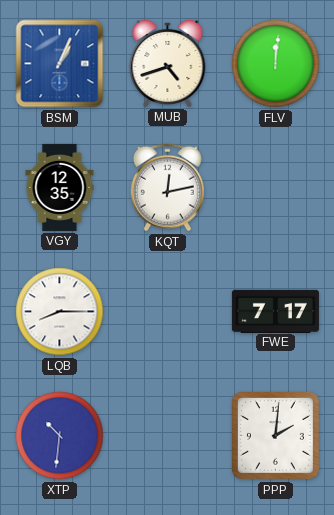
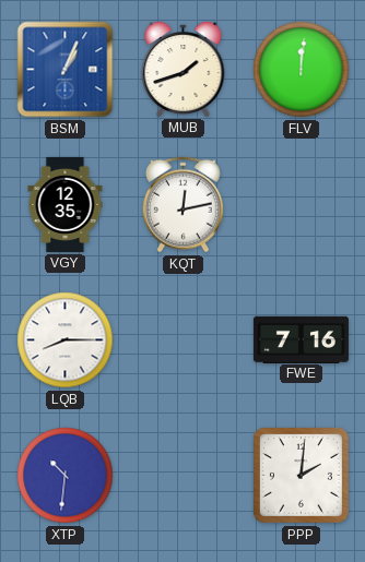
MUB: 4:42 -> 1:42
FWE: 7:17 -> 7:16
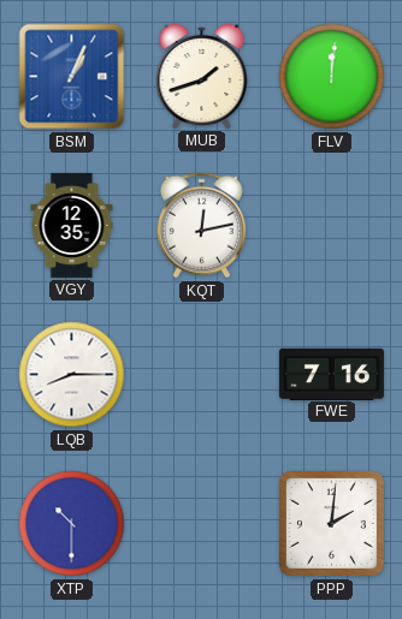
XTP: 10:31 -> 10:30
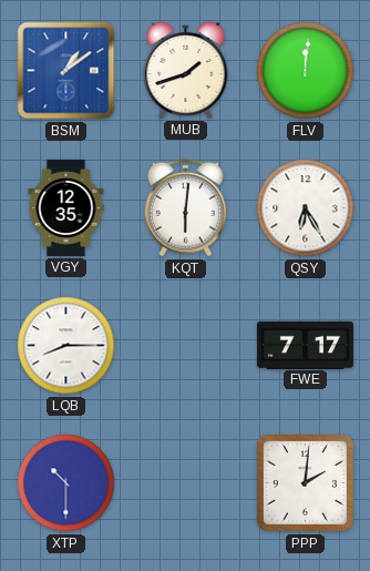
BSM: 1:04 -> 1:09
KQT: 12:13 -> 6:01
QSY: none -> 6:25
FWE: 7:16 -> 7:17
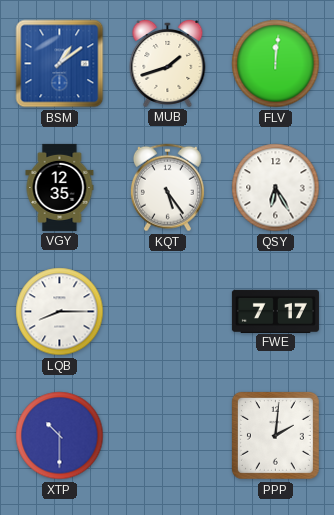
KQT: 6:01 -> 5:24
